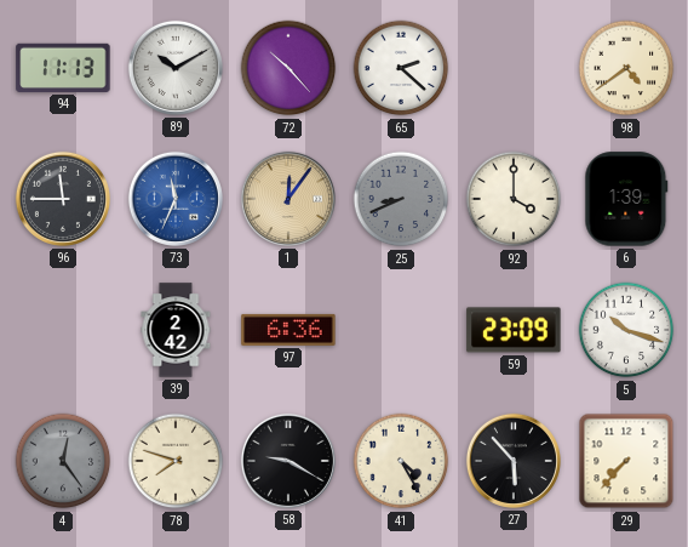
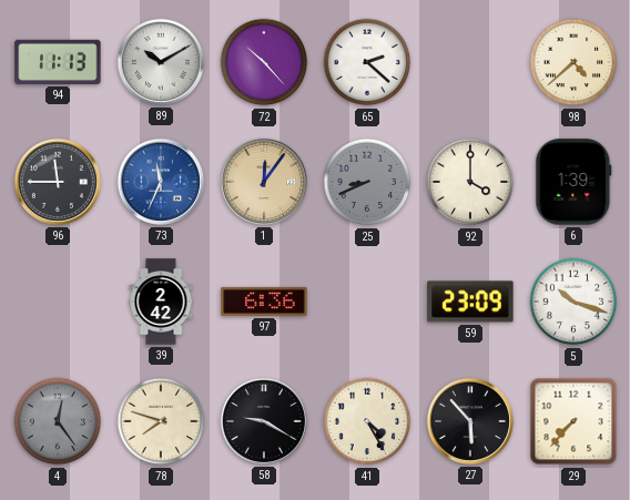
98: 4:39 -> 4:38
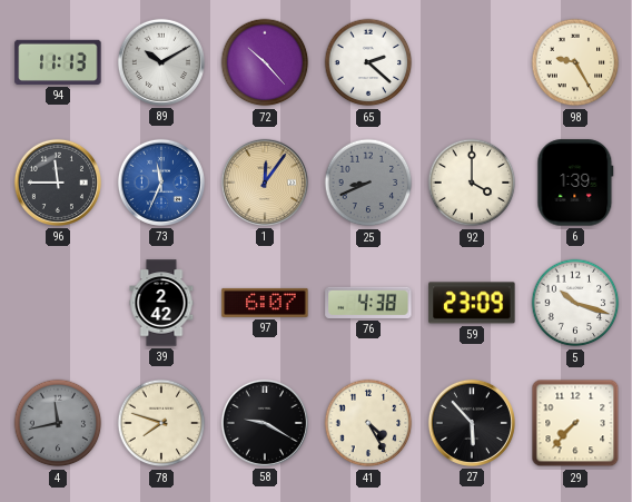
98: 4:38 -> 9:25
97: 6:36 -> 6:07
76: none -> 4:38
4: 12:24 -> 11:43
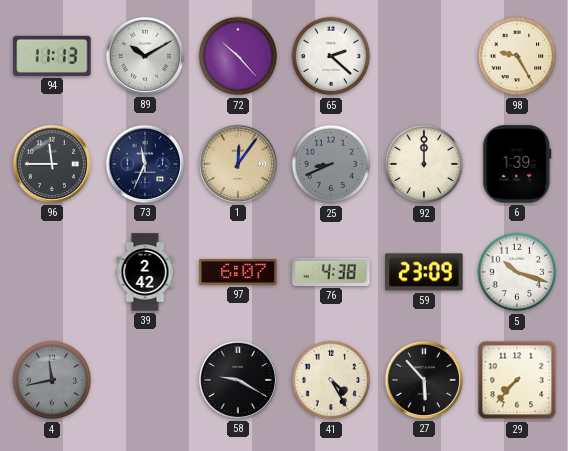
73 dial: blue -> navy
92: 4:00 -> 12:00
78: 7:48 -> none
